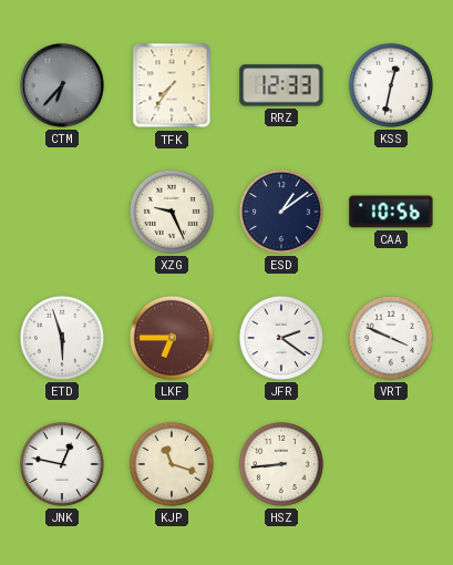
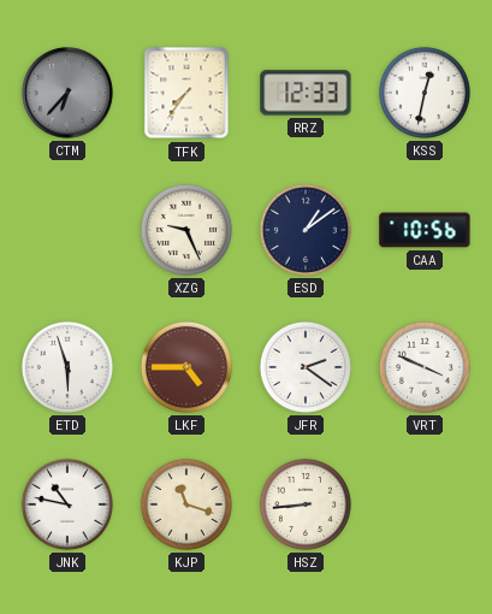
LKF: 6:45 -> 4:45
JNK: 12:47 -> 10:47
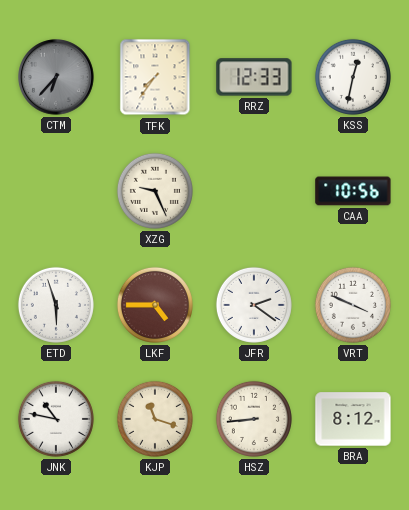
ESD: 1:09 -> none
BRA: none -> 8:12
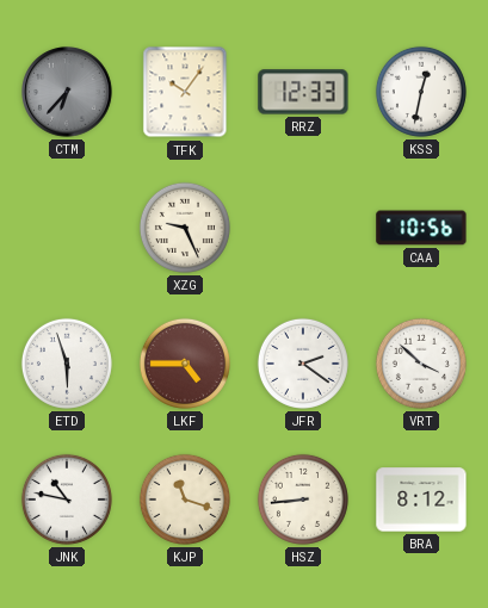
TFK: 7:36 -> 10:06
VRT: 3:49 -> 3:52
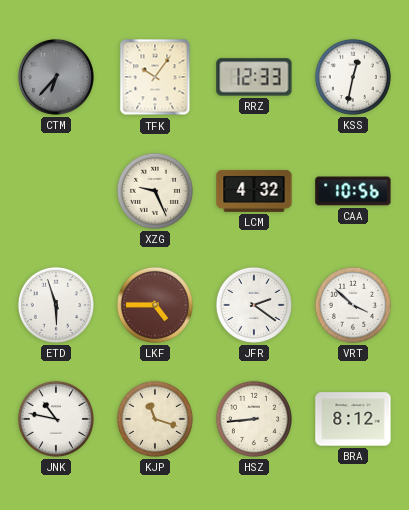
LCM: none -> 4:32
